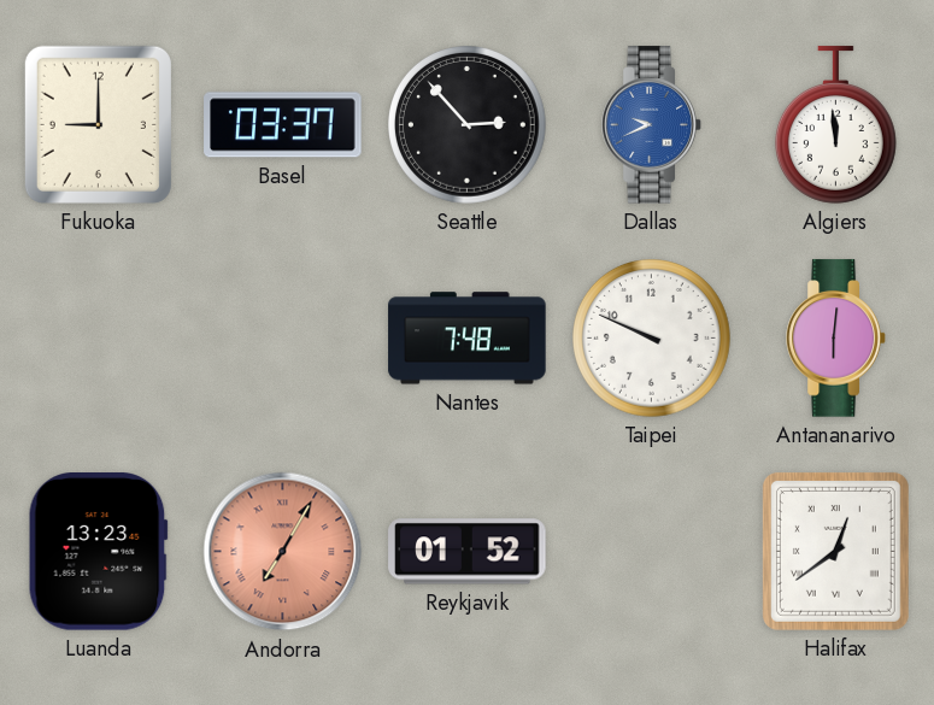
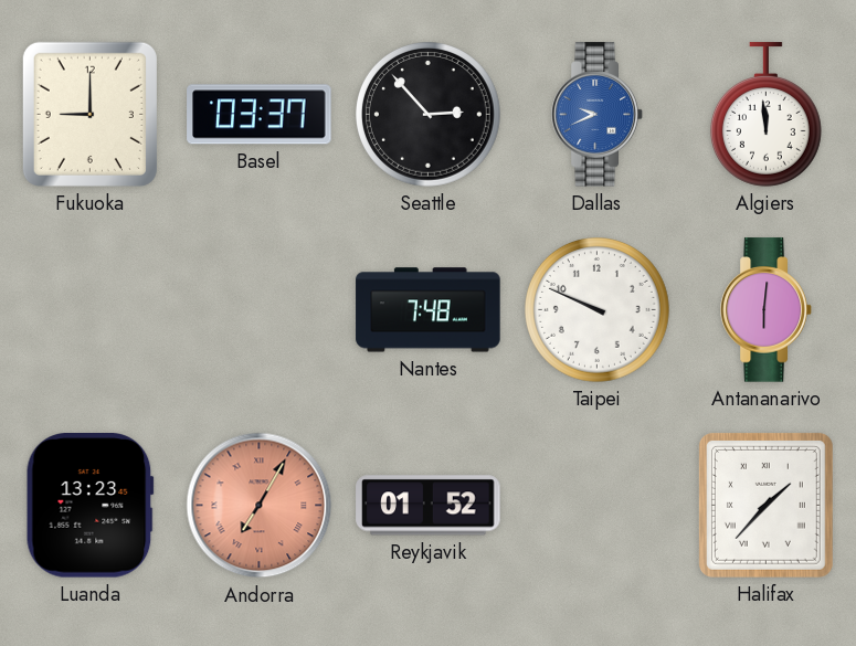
Halifax: 12:39 -> 1:37
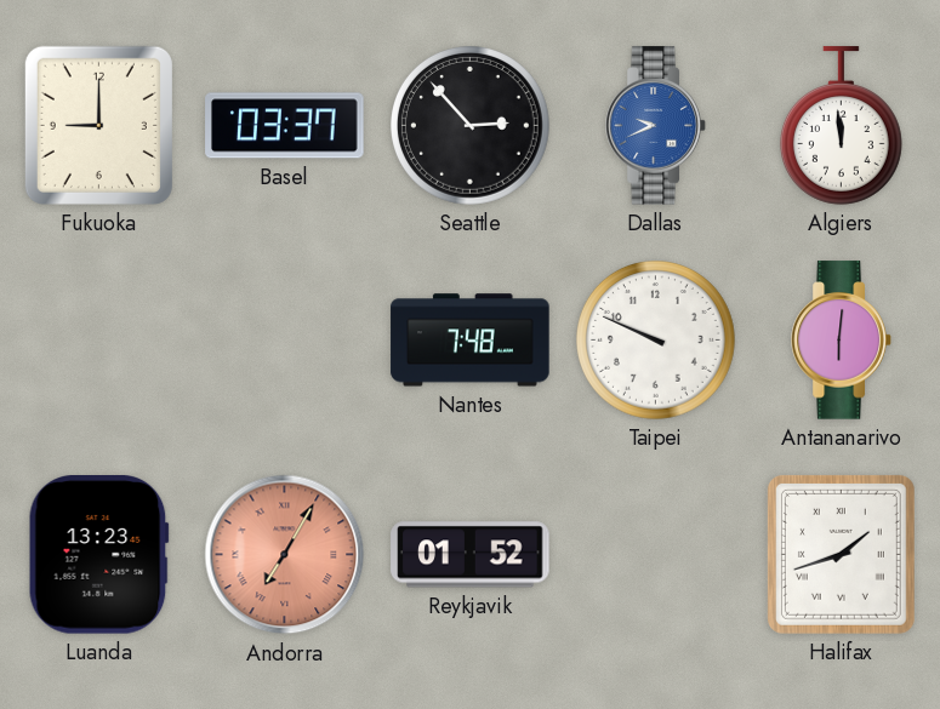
Halifax: 1:37 -> 1:42
